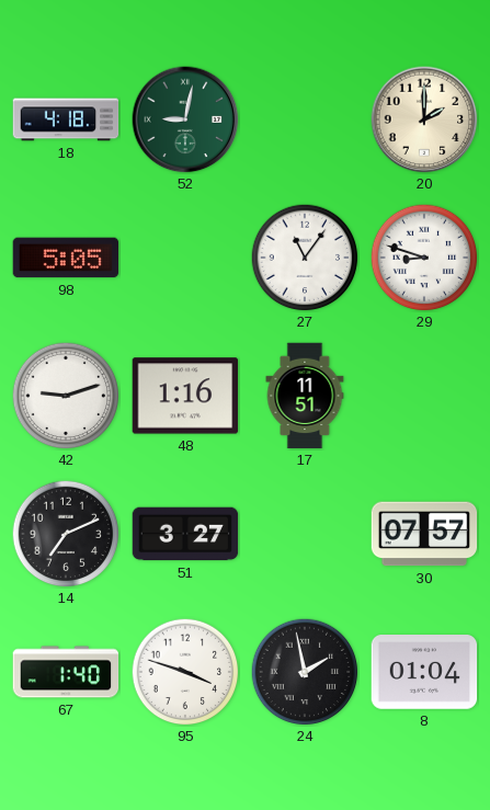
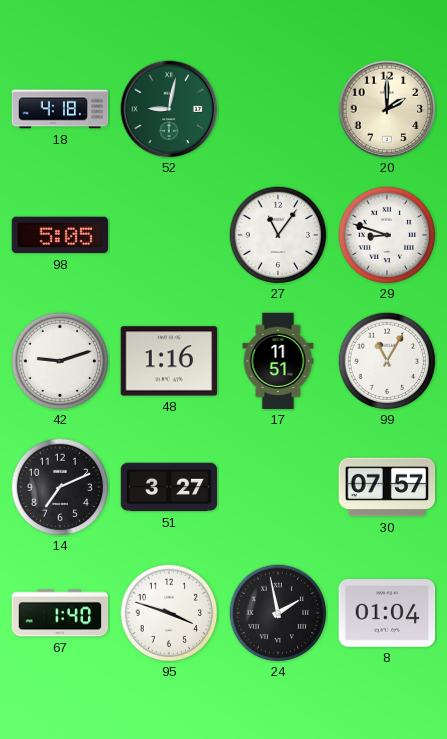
99: none -> 11:05
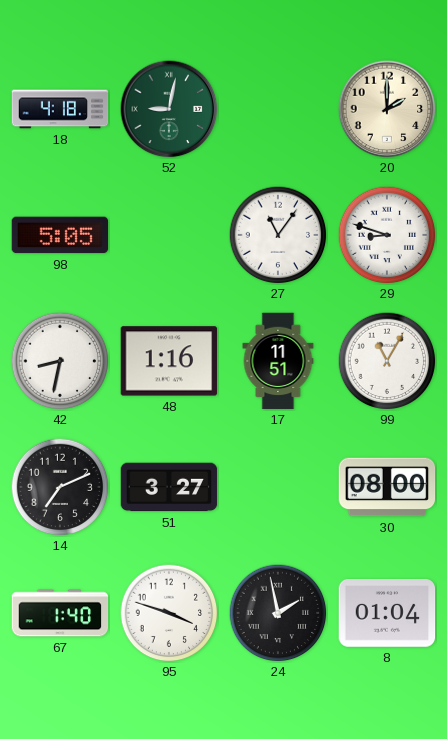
42: 9:12 -> 8:32
30: 07:57 -> 08:00
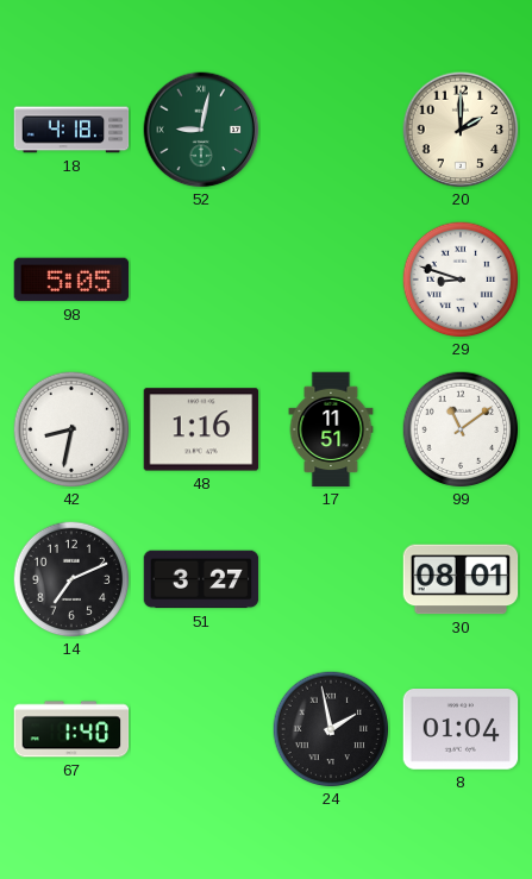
27: 11:06 -> none
99: 11:05 -> 11:09
30: 08:00 -> 08:01
95: 3:48 -> none
